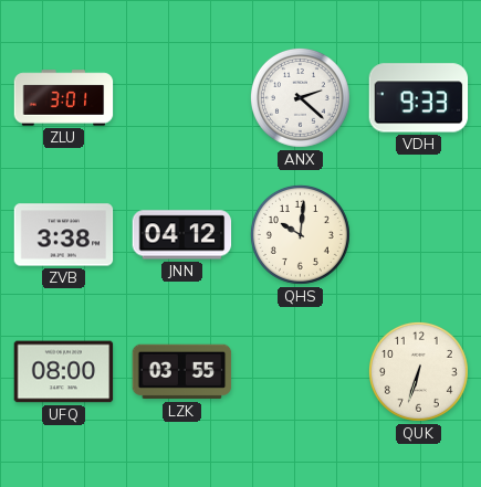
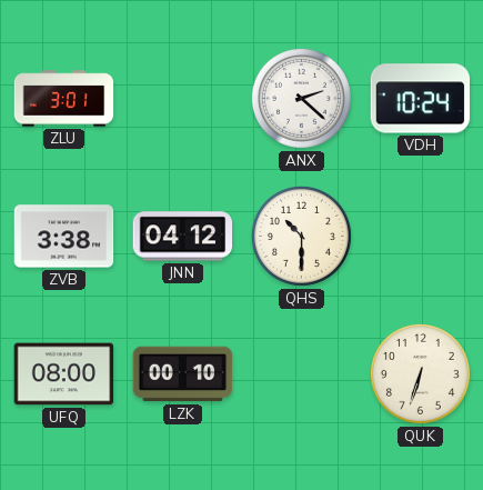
VDH: 9:33 -> 10:24
QHS: 10:01 -> 10:30
LZK: 03:55 -> 00:10
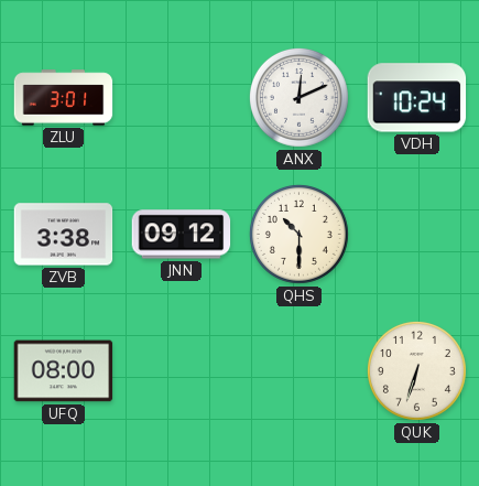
ANX: 2:22 -> 12:11
JNN: 04:12 -> 09:12
LZK: 00:10 -> none
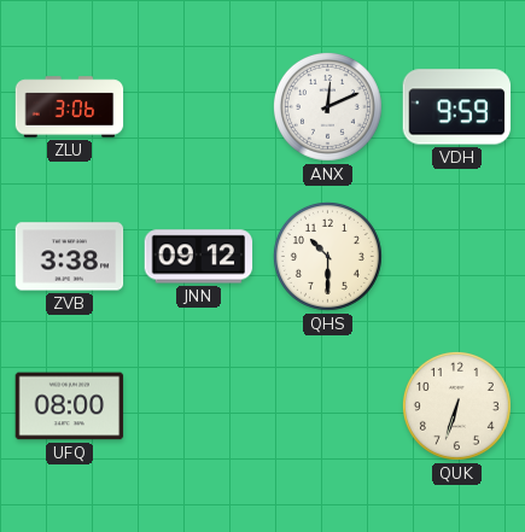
ZLU: 3:01 -> 3:06
VDH: 10:24 -> 9:59
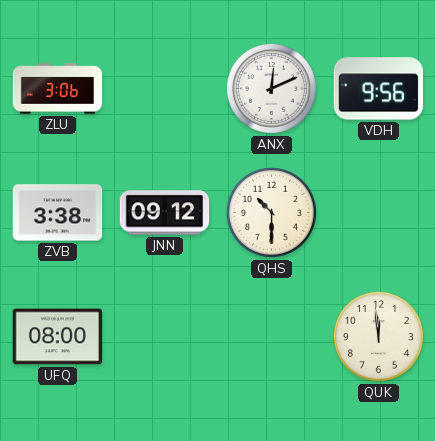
VDH: 9:59 -> 9:56
QUK: 6:33 -> 11:59
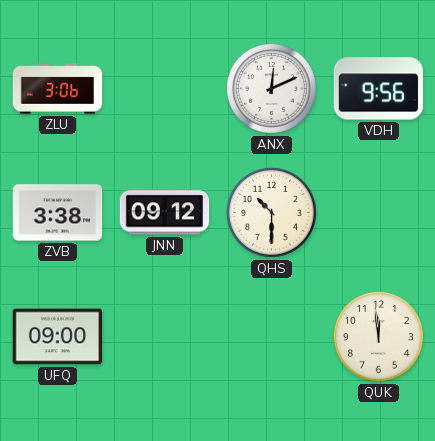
UFQ: 08:00 -> 09:00
